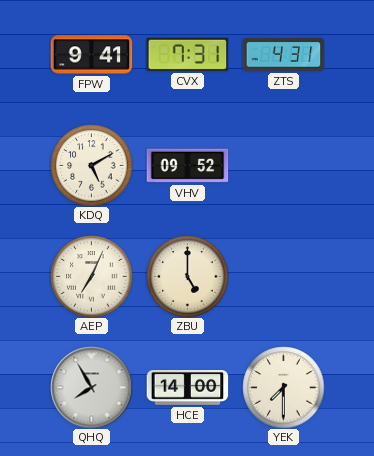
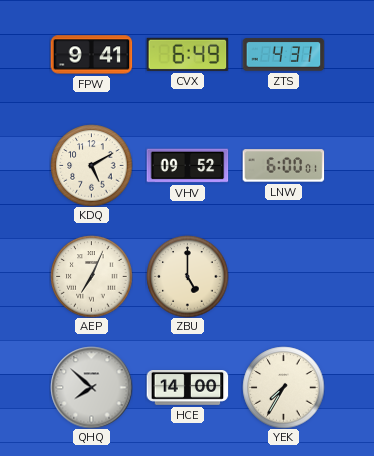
CVX: 7:31 -> 6:49
LNW: none -> 6:00
QHQ: 7:55 -> 7:52
YEK: 7:30 -> 7:35
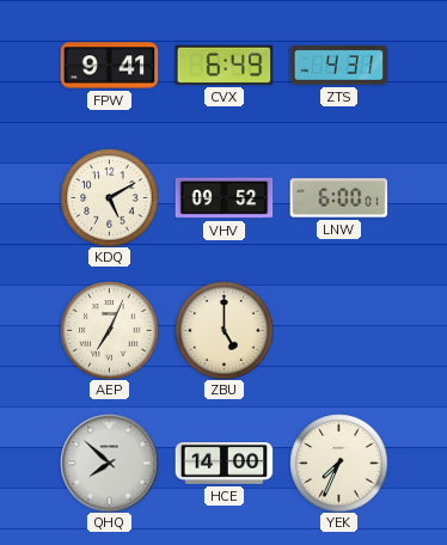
YEK: 7:35 -> 7:34
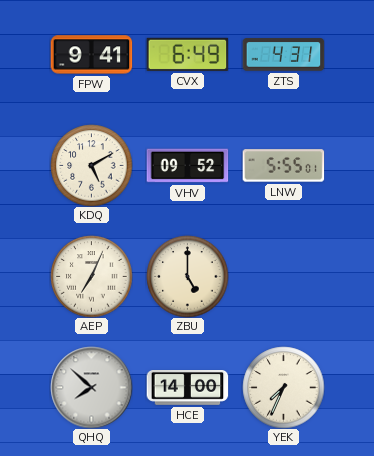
LNW: 6:00 -> 5:55
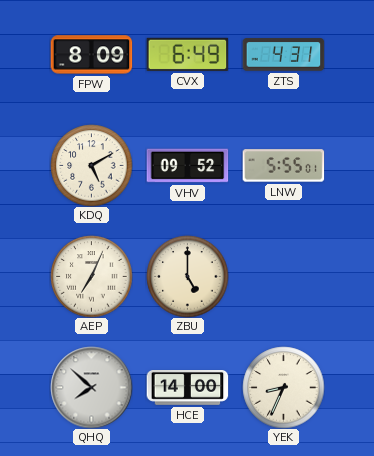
FPW: 9:41 -> 8:09
YEK: 7:34 -> 8:34
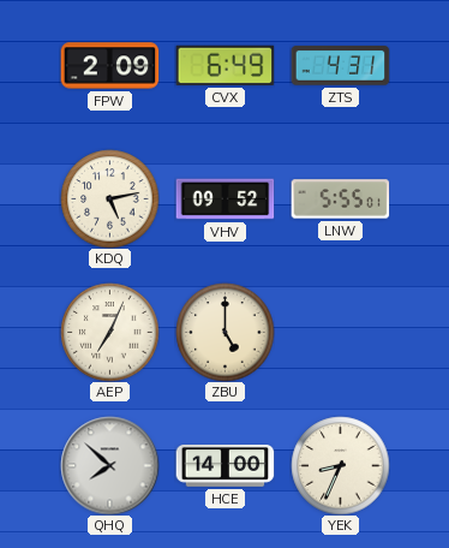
FPW: 8:09 -> 2:09
KDQ: 5:10 -> 5:13
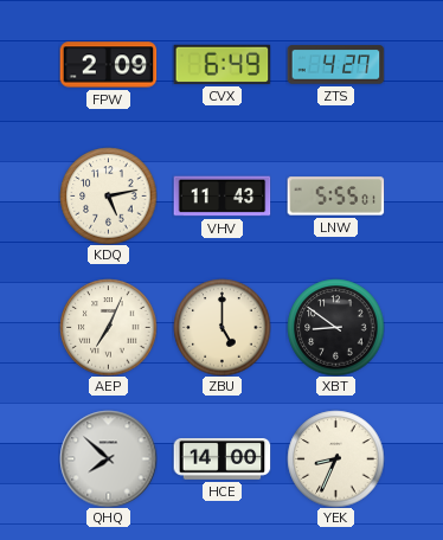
ZTS: 4:31 -> 4:27
VHV: 09:52 -> 11:43
XBT: none -> 8:51
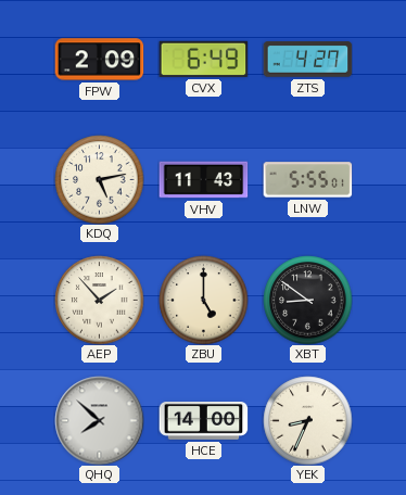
AEP: 7:04 -> 1:53
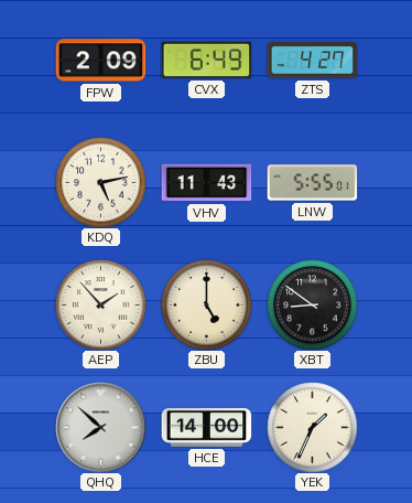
YEK: 8:34 -> 1:34
